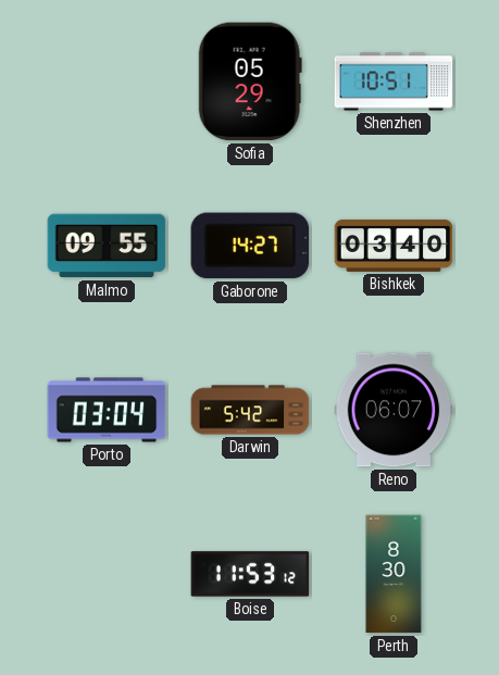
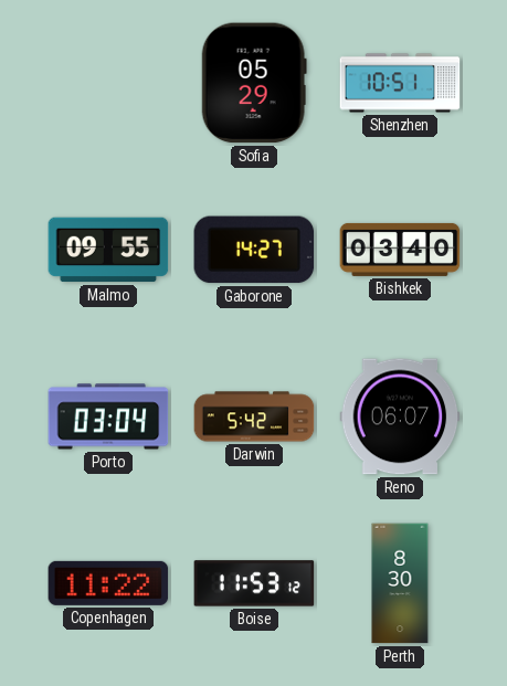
Copenhagen: none -> 11:22
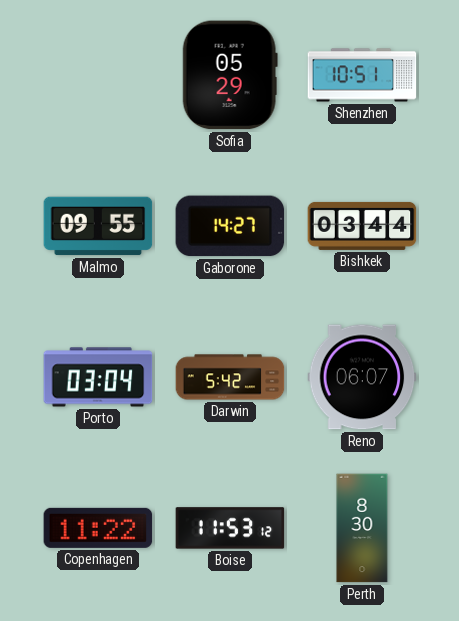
Bishkek: 03:40 -> 03:44
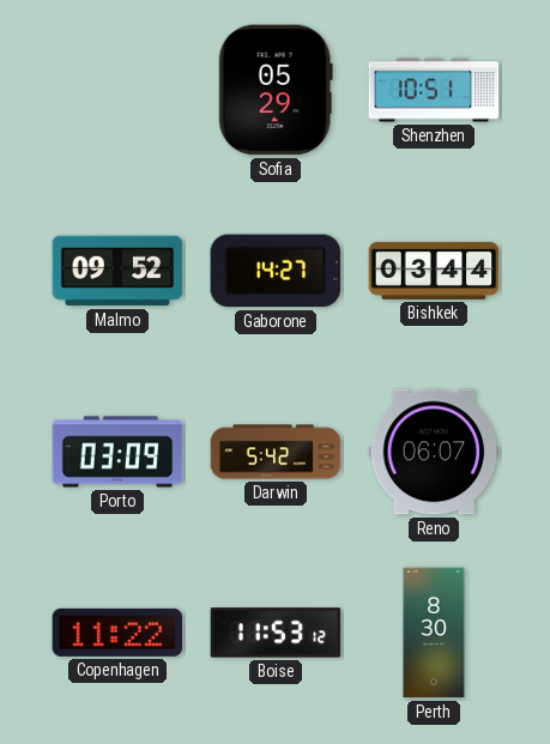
Malmo: 09:55 -> 09:52
Porto: 03:04 -> 03:09
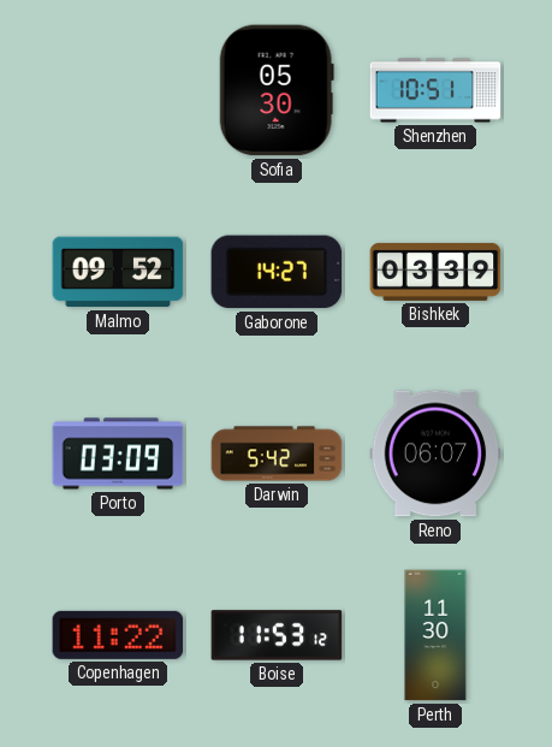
Sofia: 05:29 -> 05:30
Bishkek: 03:44 -> 03:39
Perth: 8:30 -> 11:30
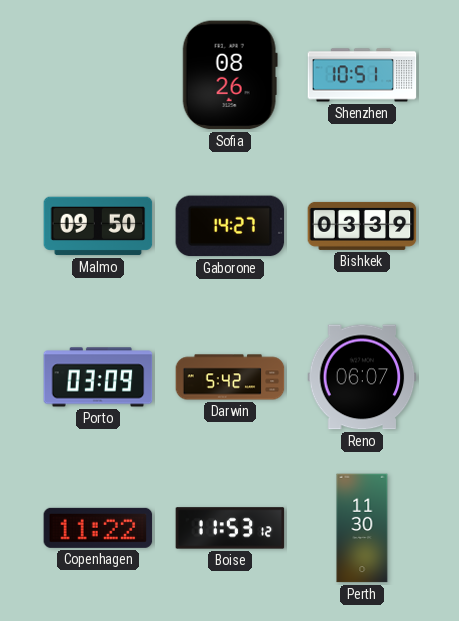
Sofia: 05:30 -> 08:26
Malmo: 09:52 -> 09:50
